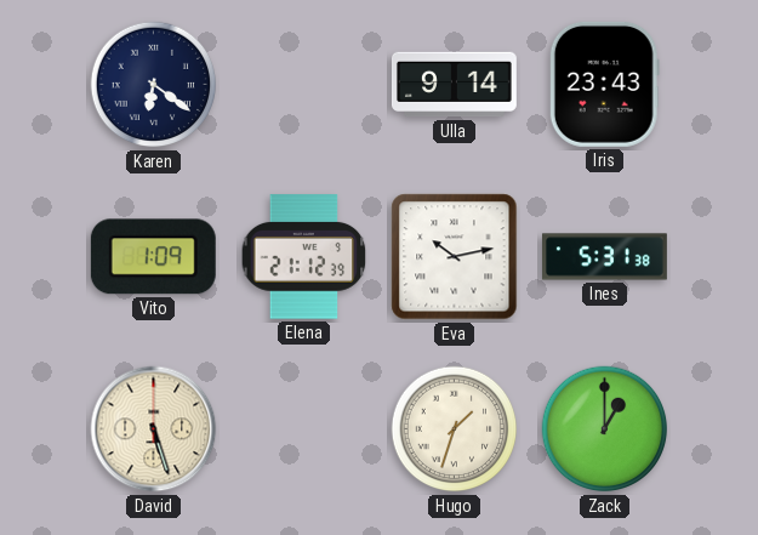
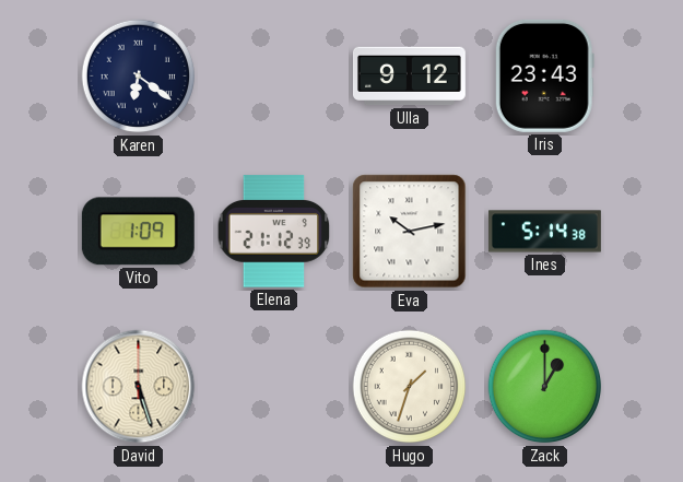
Ulla: 9:14 -> 9:12
Ines: 5:31 -> 5:14
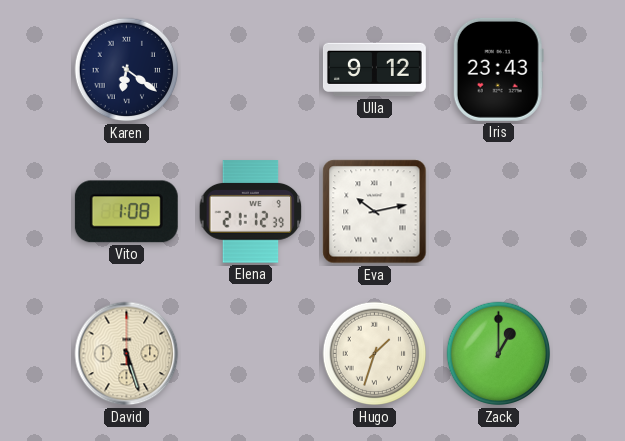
Vito: 1:09 -> 1:08
Ines: 5:14 -> none
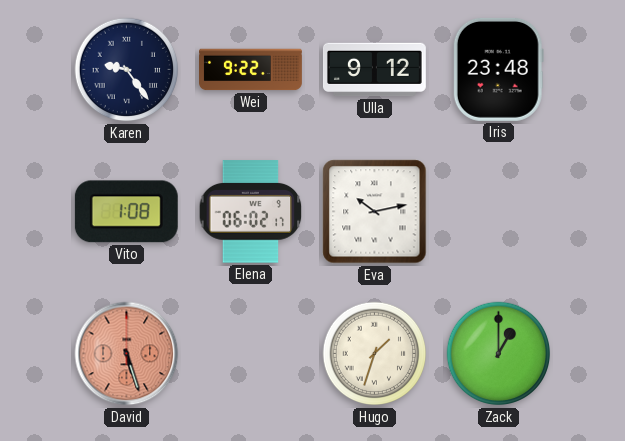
Karen: 6:21 -> 9:24
Wei: none -> 9:22
Iris: 23:43 -> 23:48
Elena: 21:12 -> 06:02
David dial: cream -> salmon
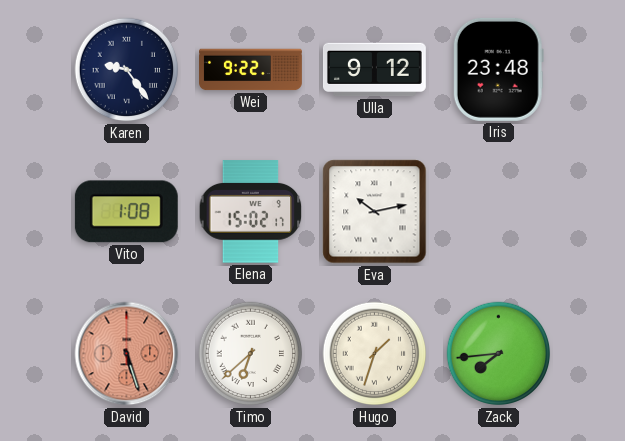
Elena: 06:02 -> 15:02
Timo: none -> 6:38
Zack: 1:00 -> 7:44
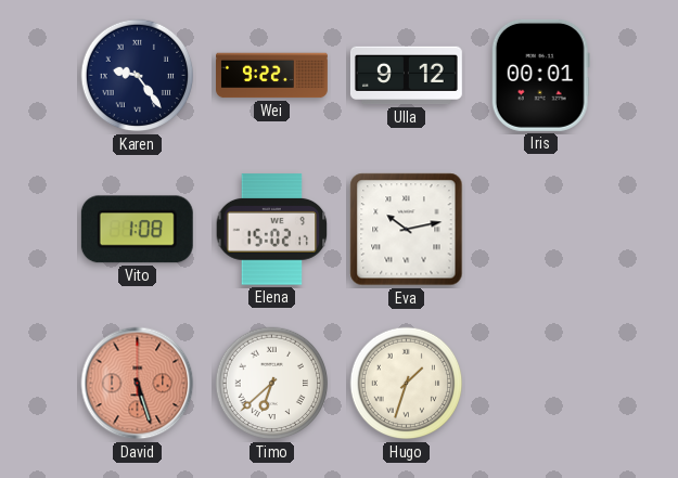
Iris: 23:48 -> 00:01
Zack: 7:44 -> none
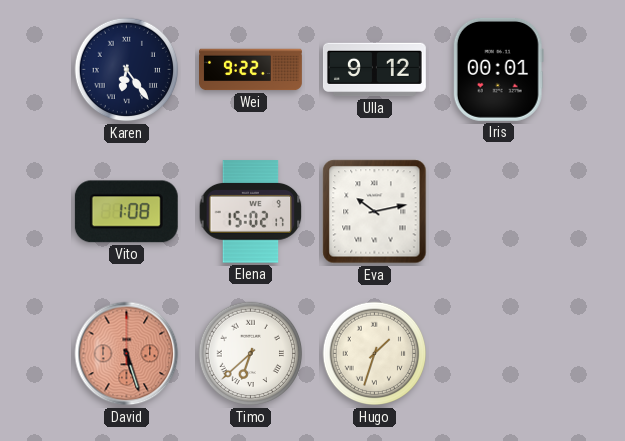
Karen: 9:24 -> 6:24
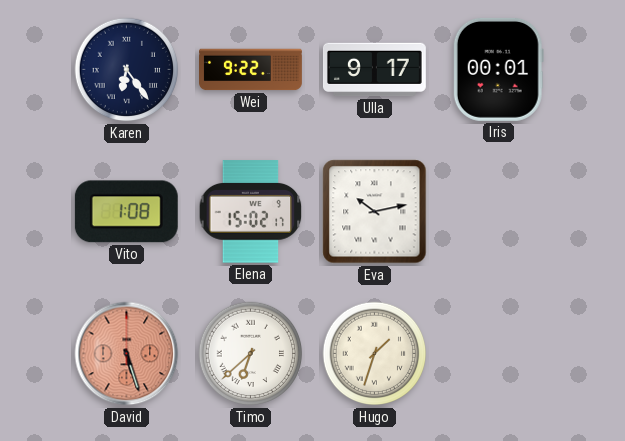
Ulla: 9:12 -> 9:17
